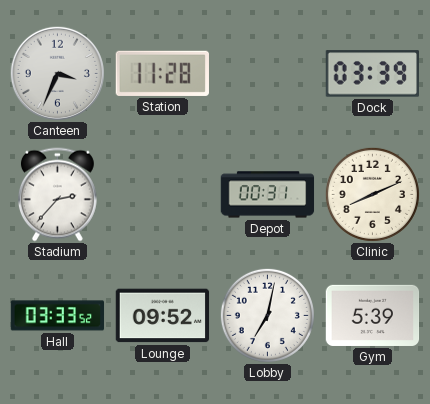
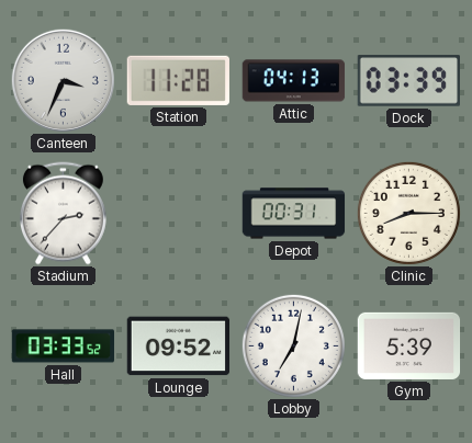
Attic: none -> 04:13
Clinic: 8:11 -> 8:15
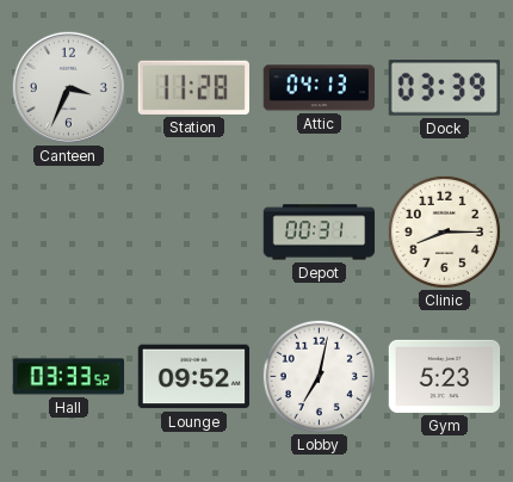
Stadium: 2:37 -> none
Gym: 5:39 -> 5:23
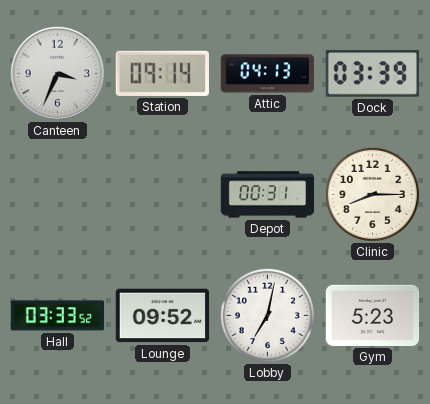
Station: 11:28 -> 09:14
